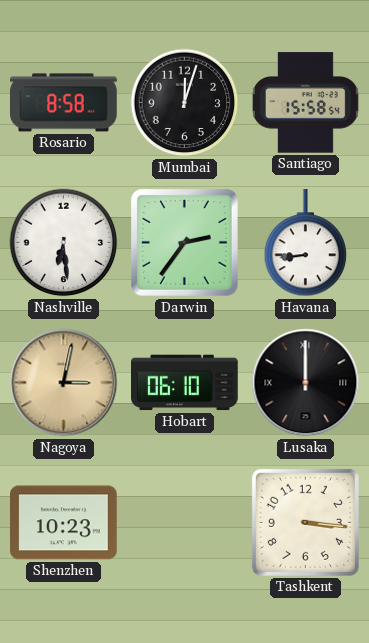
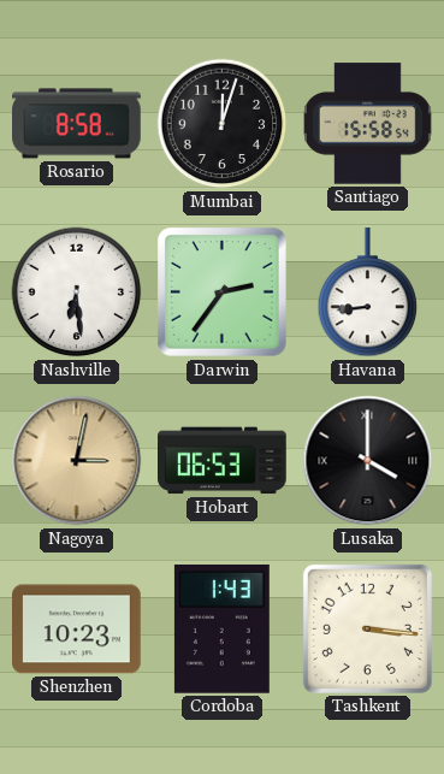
Hobart: 06:10 -> 06:53
Lusaka: 12:00 -> 4:00
Cordoba: none -> 1:43
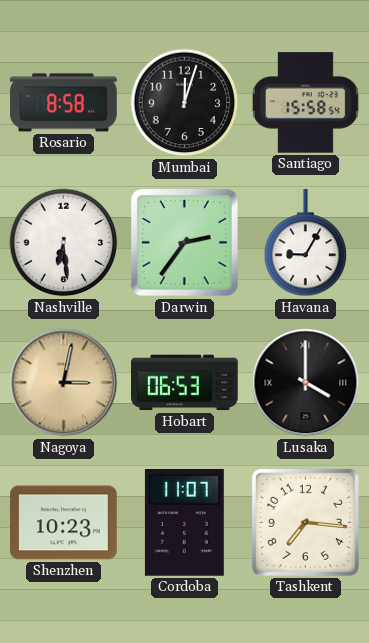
Havana: 8:44 -> 9:05
Cordoba: 1:43 -> 11:07
Tashkent: 3:16 -> 7:16
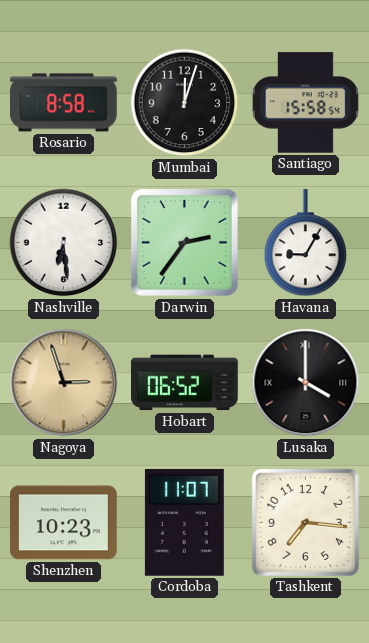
Nagoya: 3:02 -> 2:57
Hobart: 06:53 -> 06:52
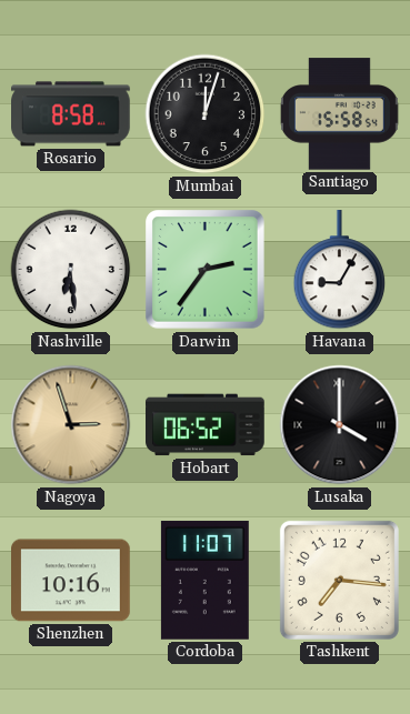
Shenzhen: 10:23 -> 10:16
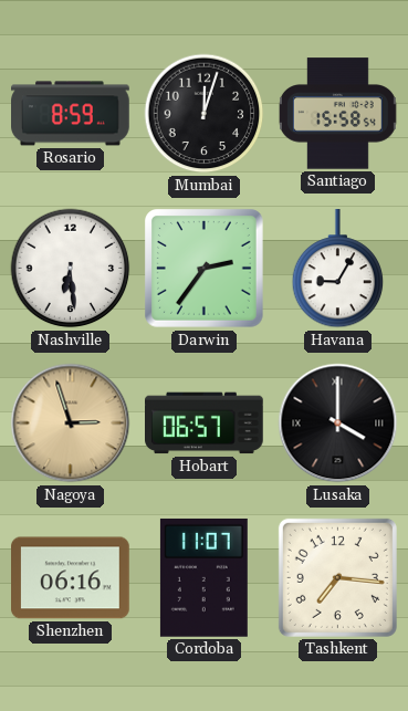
Rosario: 8:58 -> 8:59
Hobart: 06:52 -> 06:57
Shenzhen: 10:16 -> 06:16
